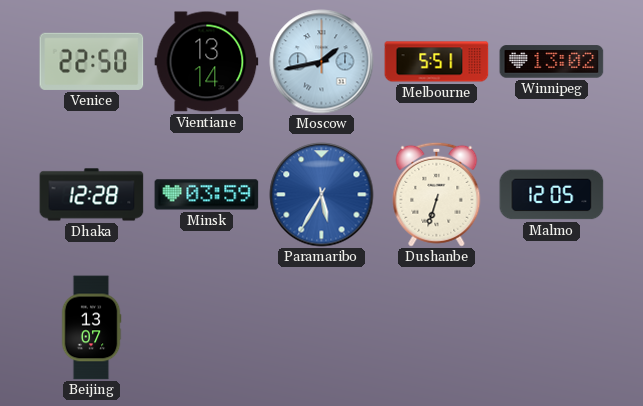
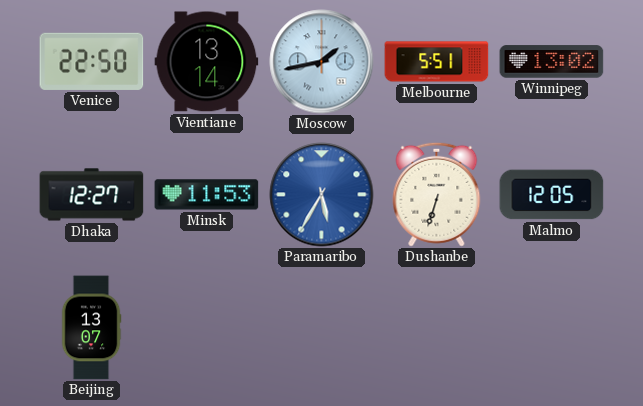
Dhaka: 12:28 -> 12:27
Minsk: 03:59 -> 11:53
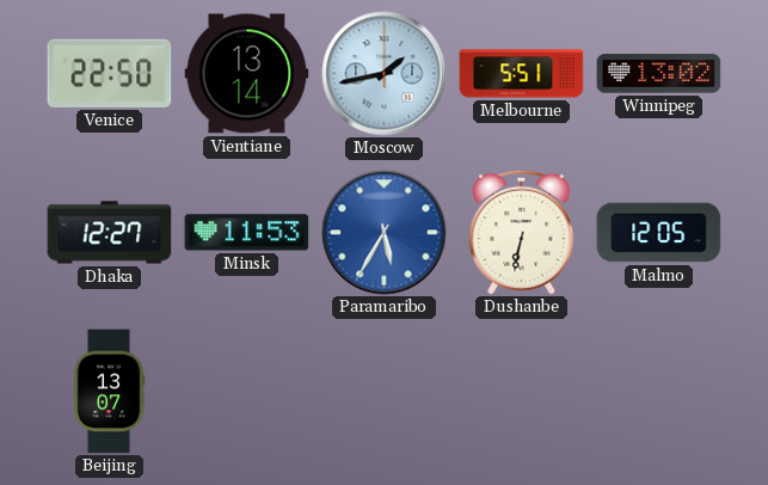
Dushanbe: 6:33 -> 6:32
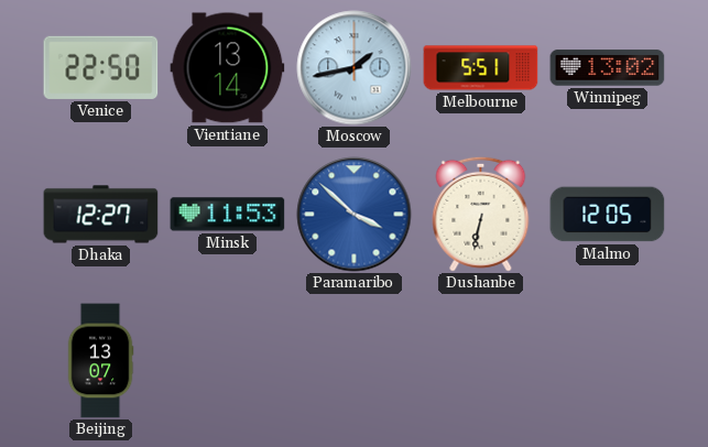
Paramaribo: 5:35 -> 3:52
